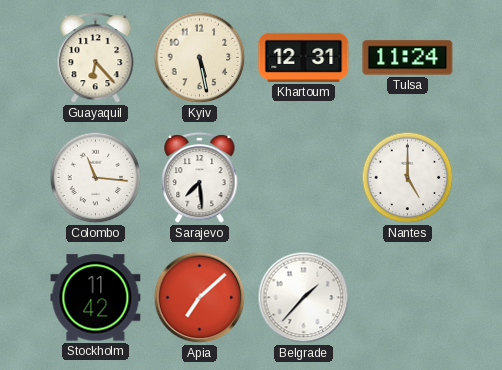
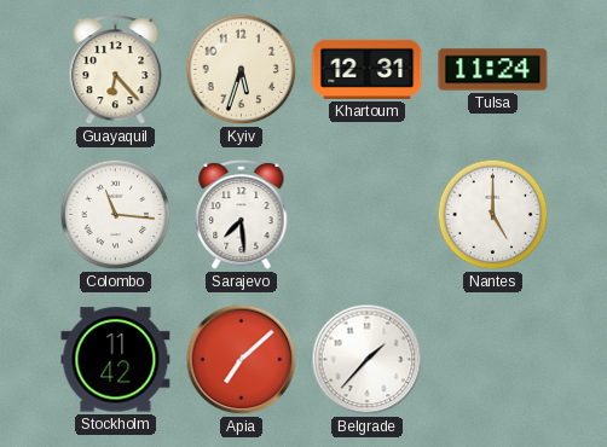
Kyiv: 5:28 -> 5:33
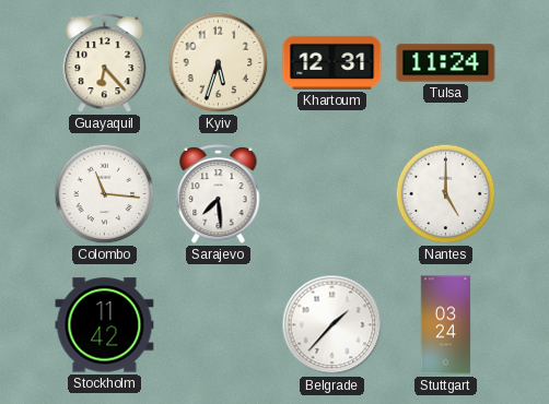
Apia: 7:08 -> none
Stuttgart: none -> 03:24
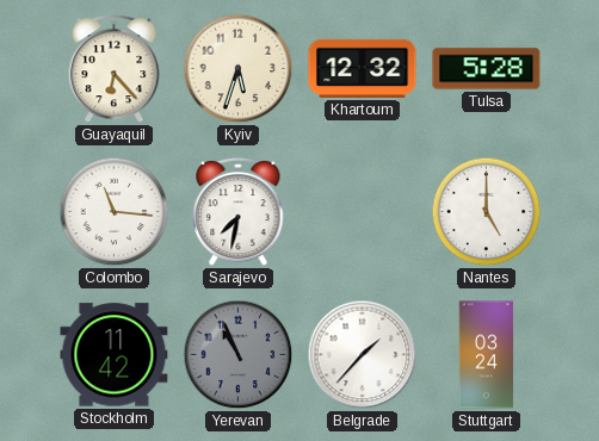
Khartoum: 12:31 -> 12:32
Tulsa: 11:24 -> 5:28
Sarajevo: 7:29 -> 7:32
Yerevan: none -> 10:56
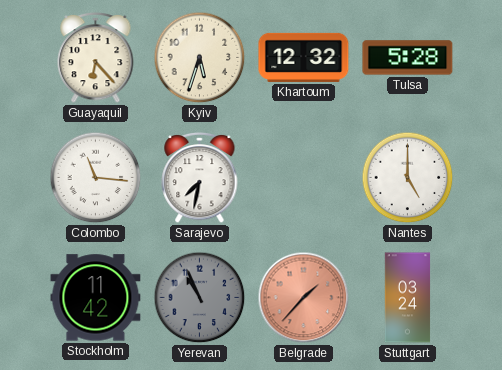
Belgrade dial: white -> salmon
